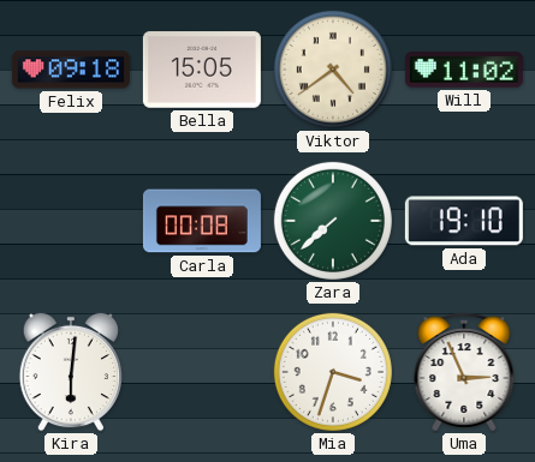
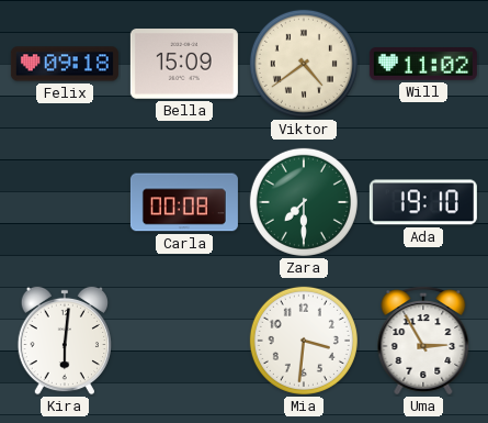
Bella: 15:05 -> 15:09
Zara: 7:38 -> 7:30
Mia: 3:33 -> 3:31
Uma: 2:56 -> 2:55
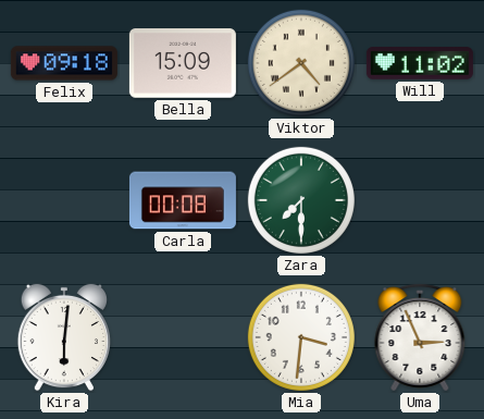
Ada: 19:10 -> none
Uma: 2:55 -> 2:56
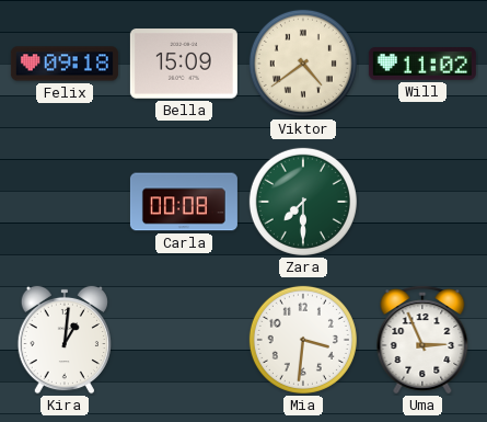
Kira: 6:01 -> 1:01
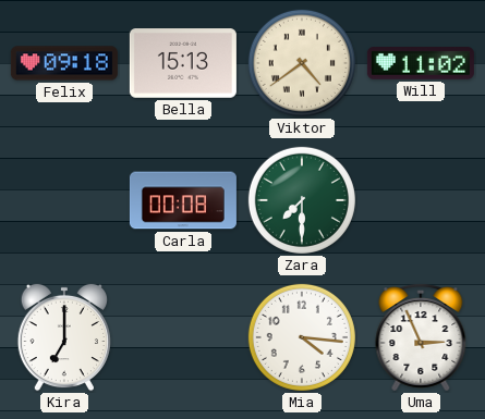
Bella: 15:09 -> 15:13
Kira: 1:01 -> 7:00
Mia: 3:31 -> 4:16
